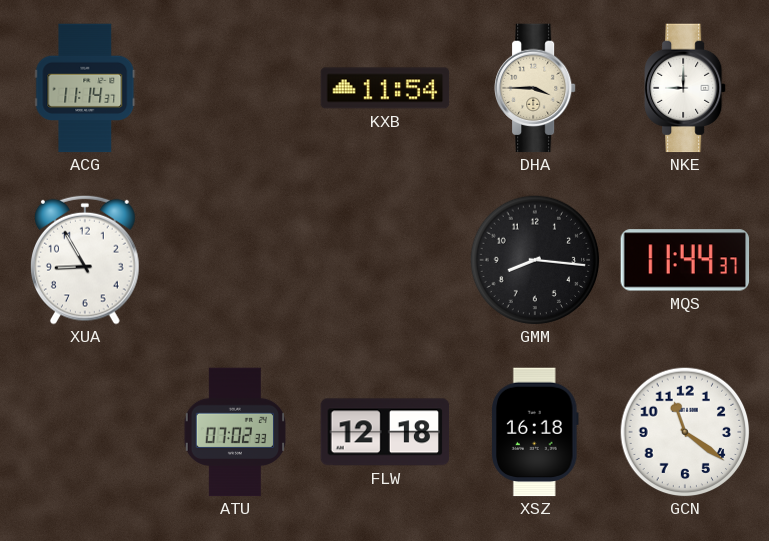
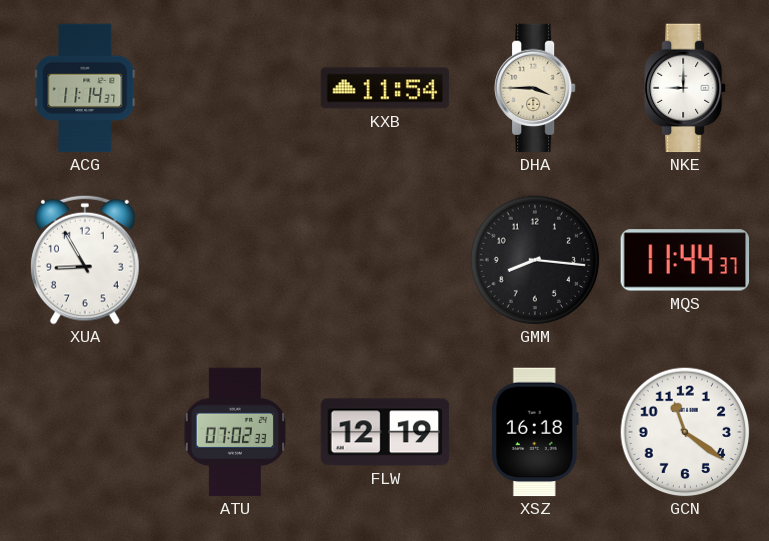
FLW: 12:18 -> 12:19
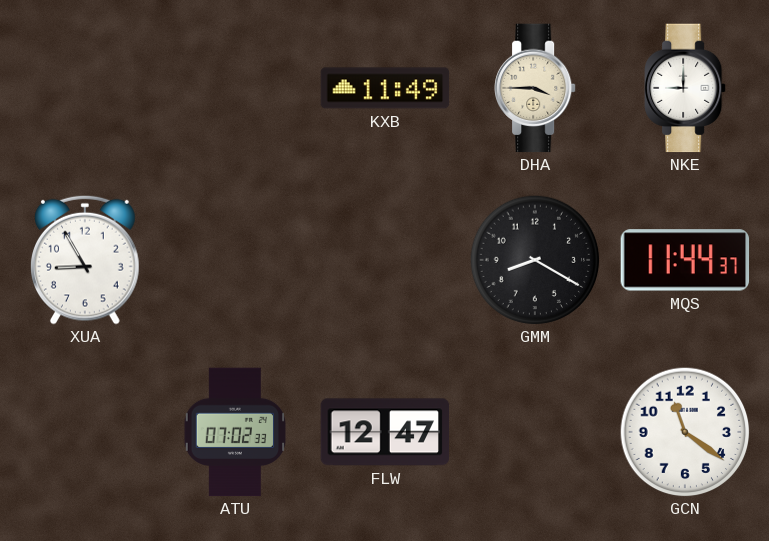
ACG: 11:14 -> none
KXB: 11:54 -> 11:49
GMM: 8:16 -> 8:20
FLW: 12:19 -> 12:47
XSZ: 16:18 -> none
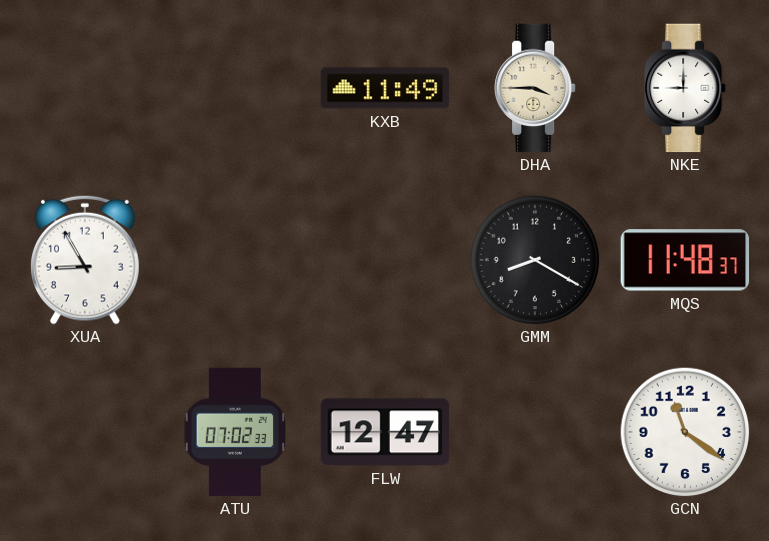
MQS: 11:44 -> 11:48
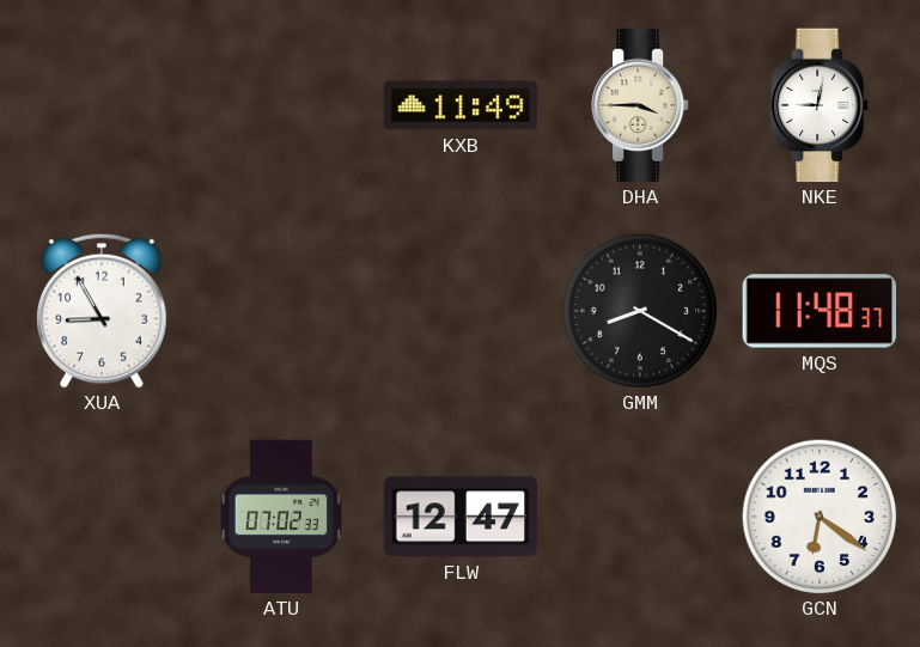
NKE: 9:00 -> 9:02
GCN: 11:21 -> 6:21
